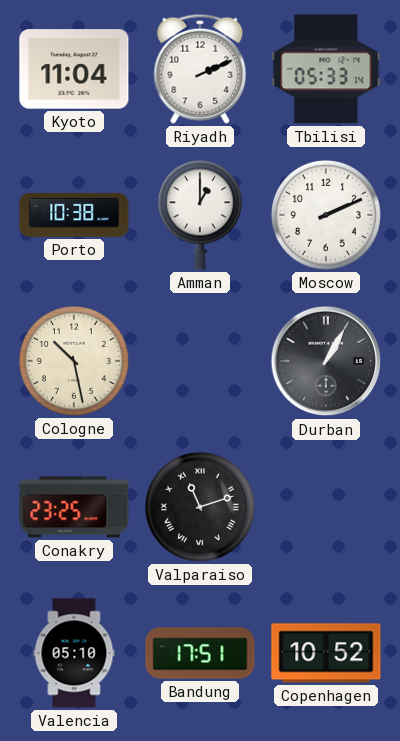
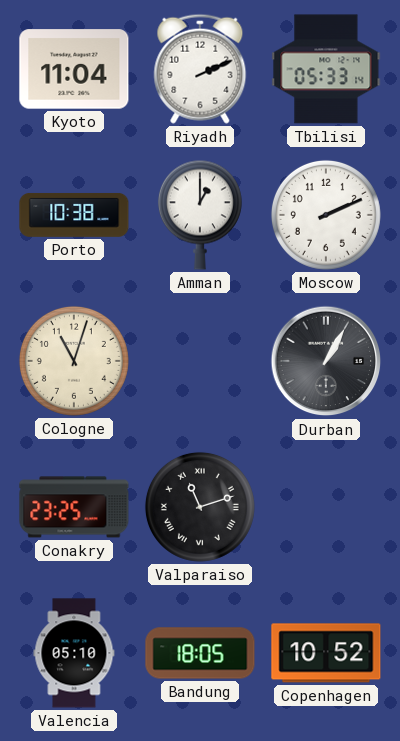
Cologne: 10:28 -> 11:03
Bandung: 17:51 -> 18:05
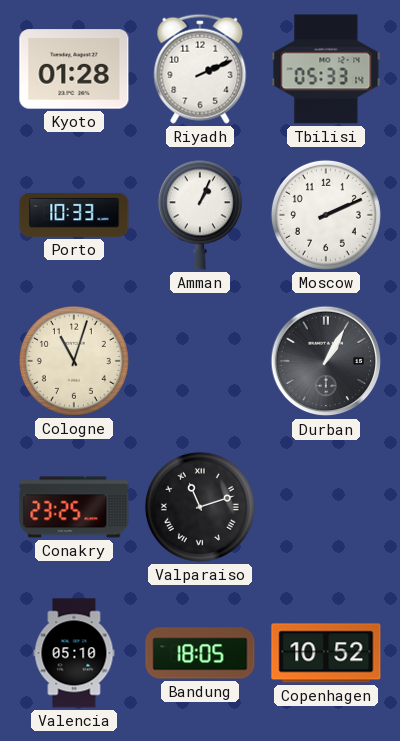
Kyoto: 11:04 -> 01:28
Porto: 10:38 -> 10:33
Amman: 1:00 -> 1:04
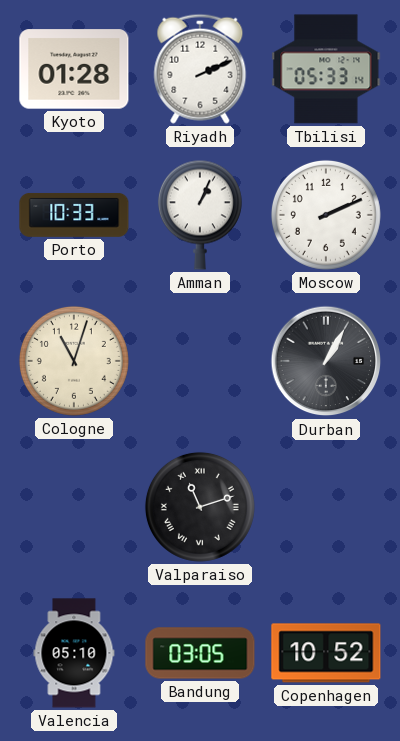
Conakry: 23:25 -> none
Bandung: 18:05 -> 03:05
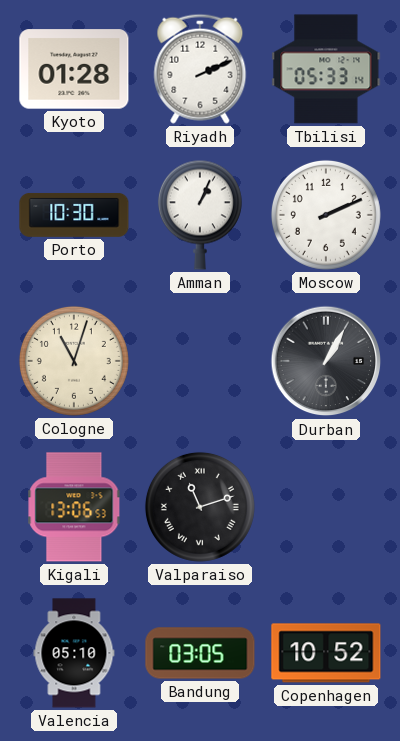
Porto: 10:33 -> 10:30
Kigali: none -> 13:06
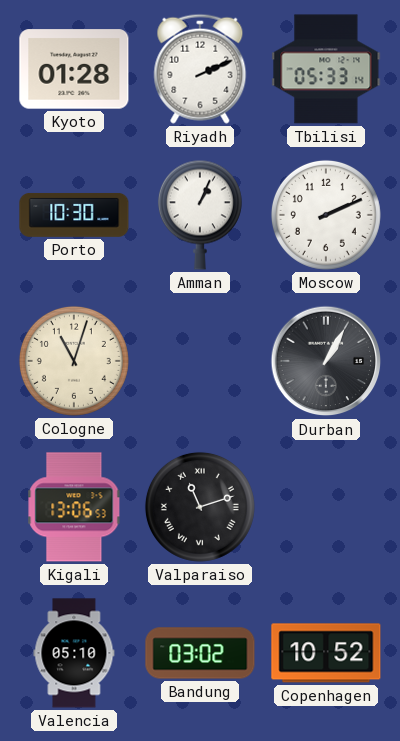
Bandung: 03:05 -> 03:02
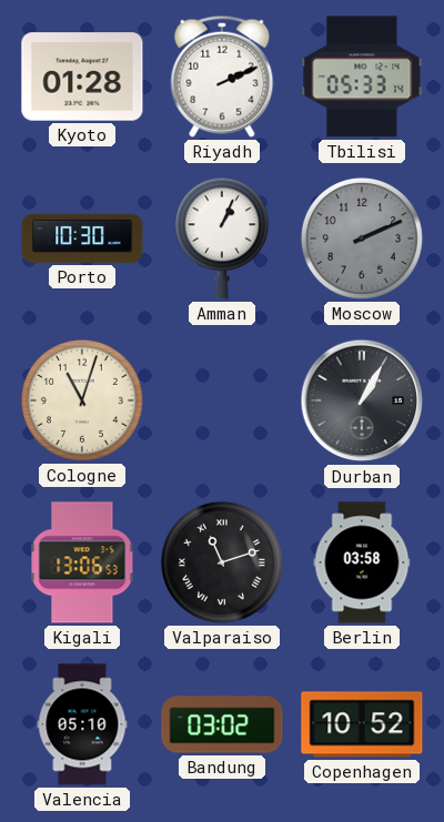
Moscow dial: white -> grey
Berlin: none -> 03:58
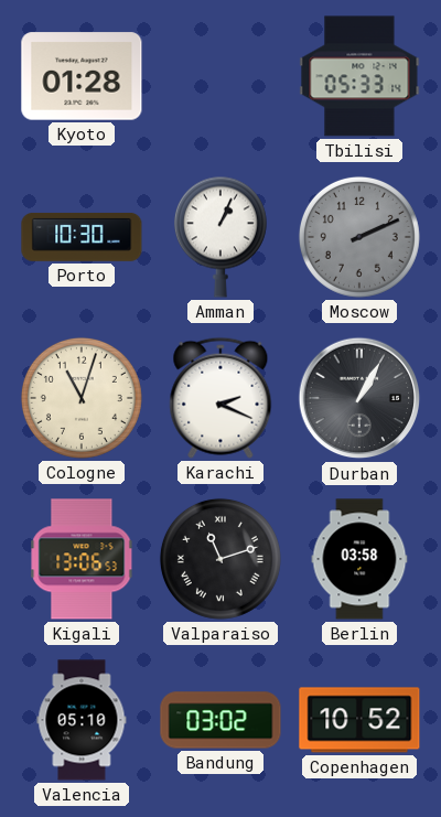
Riyadh: 2:11 -> none
Karachi: none -> 2:19
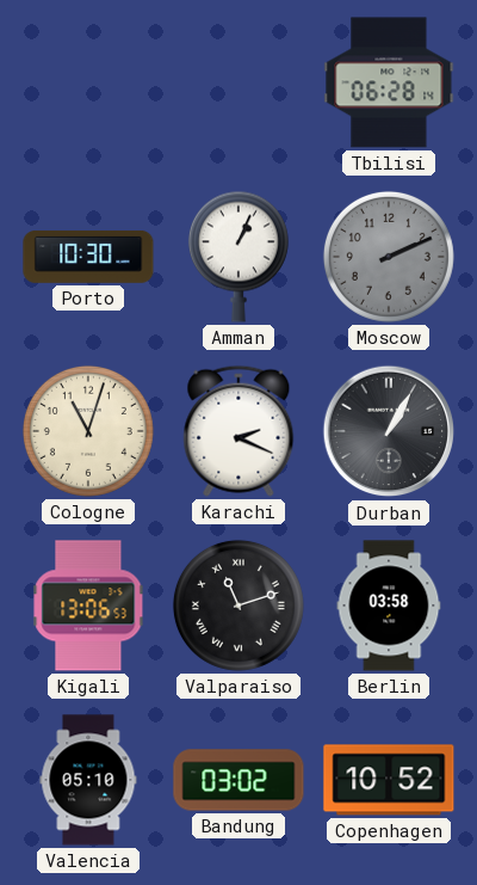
Kyoto: 01:28 -> none
Tbilisi: 05:33 -> 06:28
